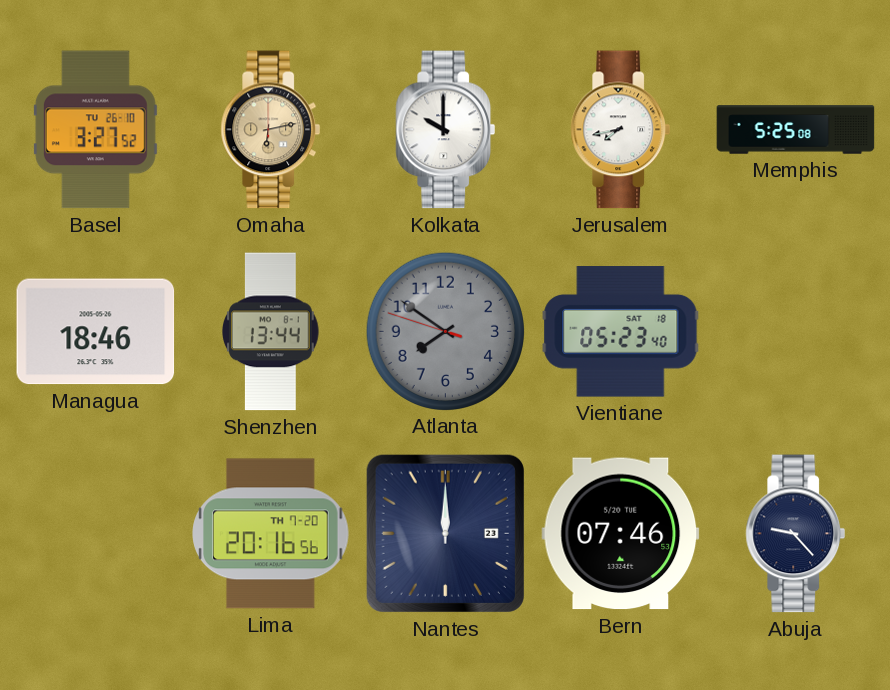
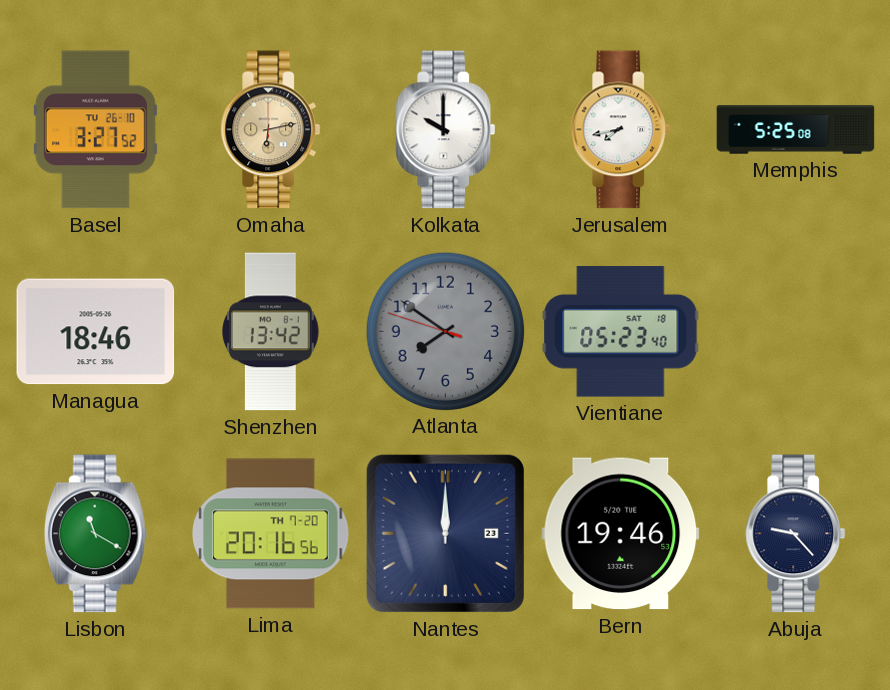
Shenzhen: 13:44 -> 13:42
Lisbon: none -> 11:20
Bern: 07:46 -> 19:46
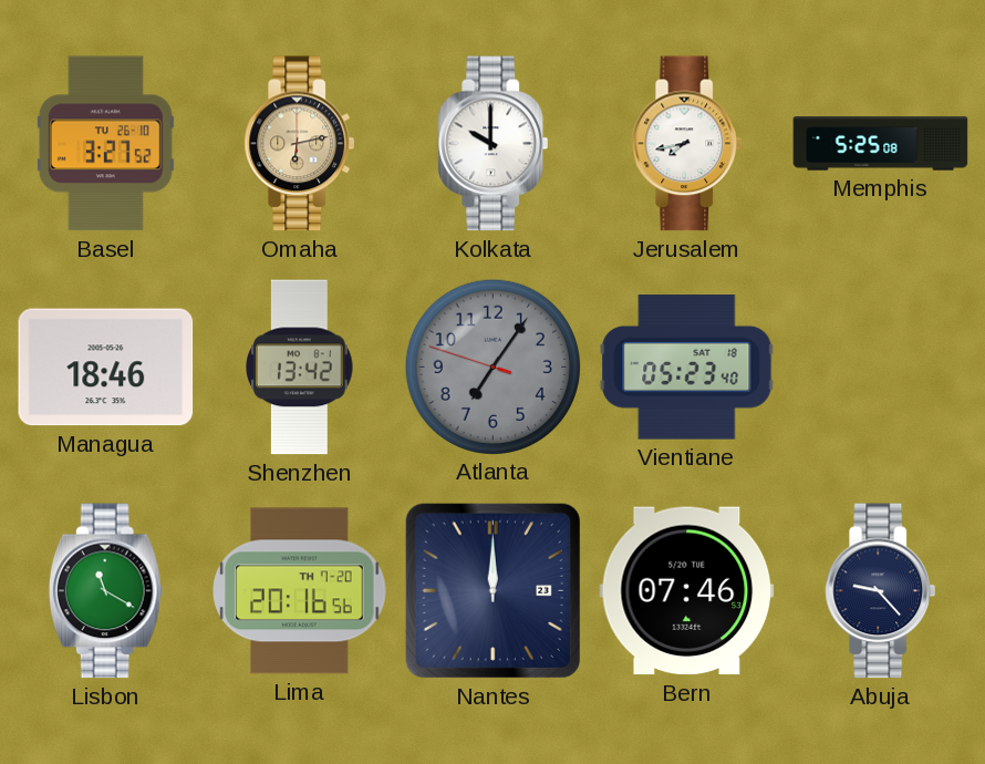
Atlanta: 7:50 -> 7:05
Bern: 19:46 -> 07:46
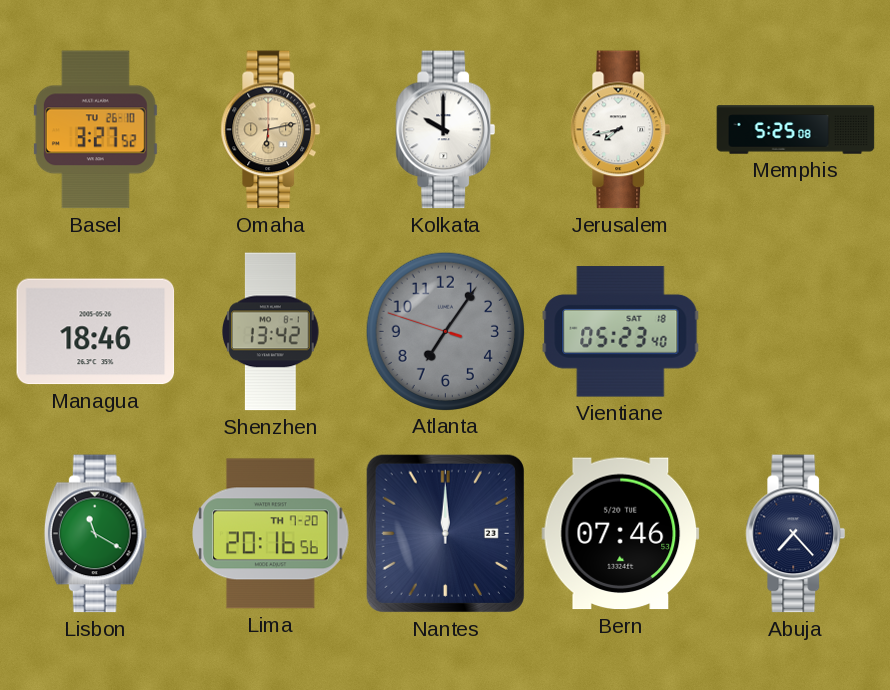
Abuja: 9:23 -> 7:23
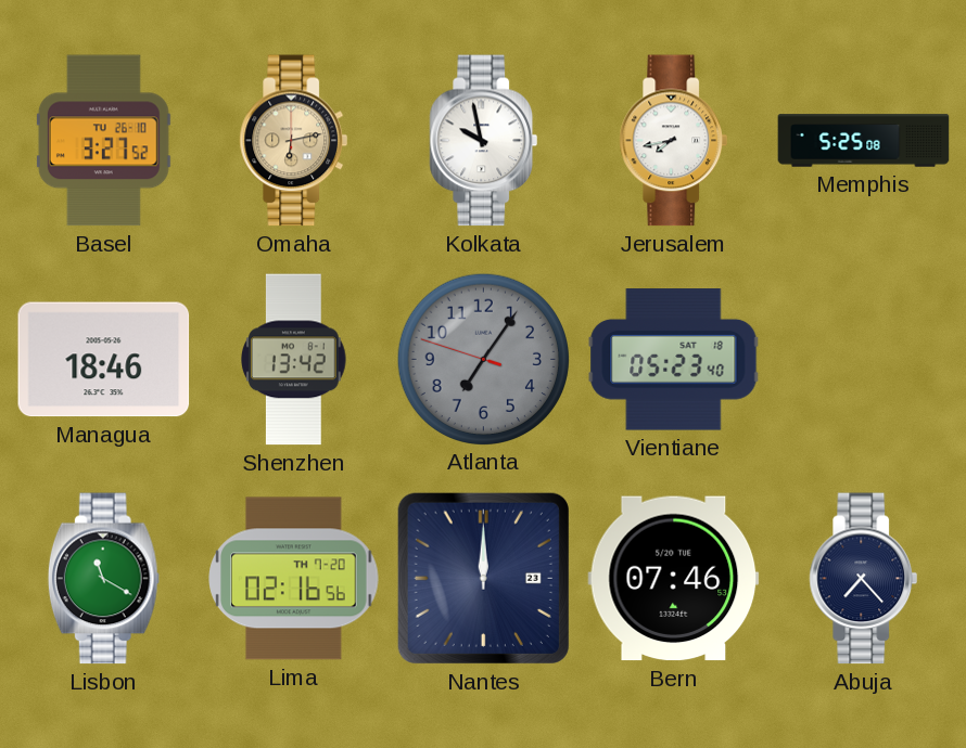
Kolkata: 10:00 -> 9:58
Lima: 20:16 -> 02:16
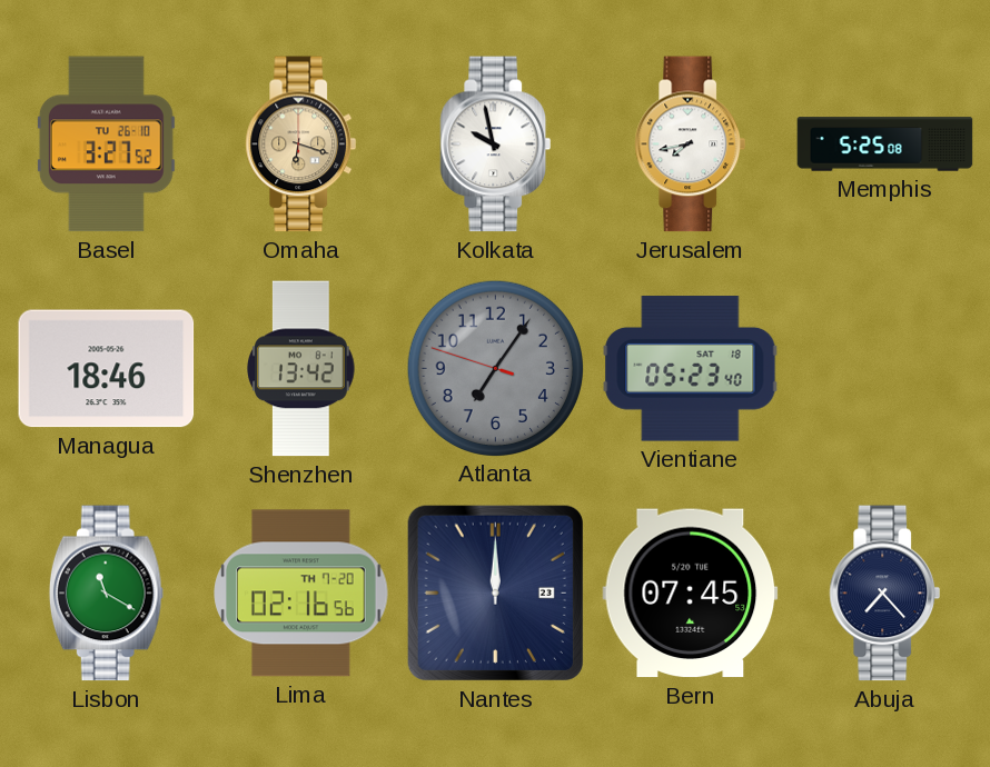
Omaha: 6:13 -> 6:18
Bern: 07:46 -> 07:45
